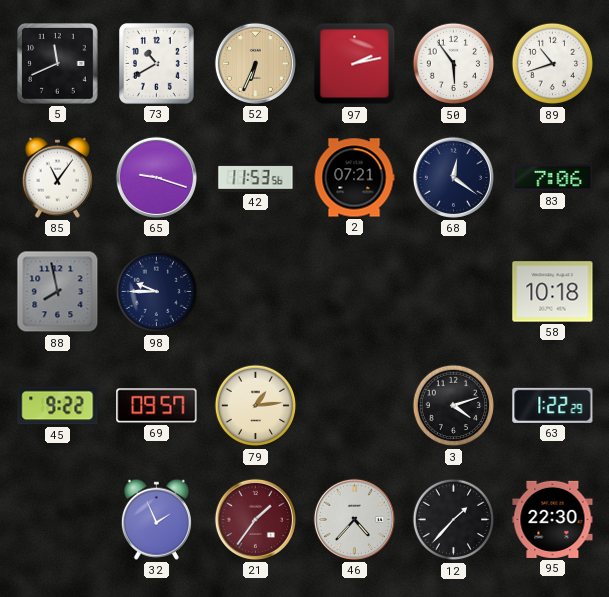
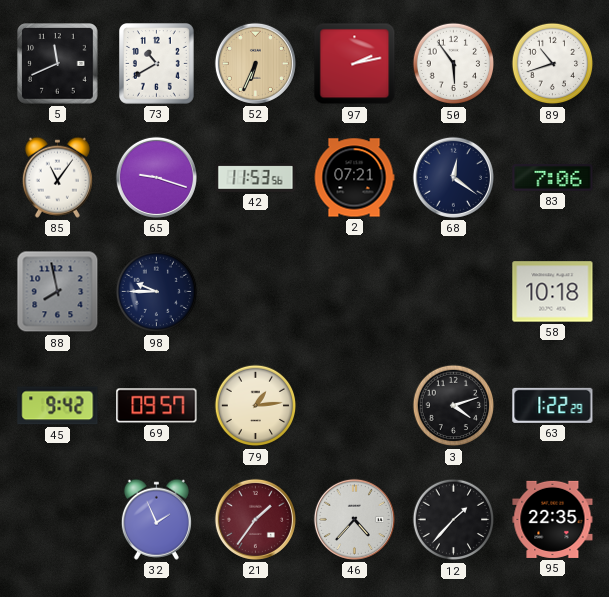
45: 9:22 -> 9:42
95: 22:30 -> 22:35
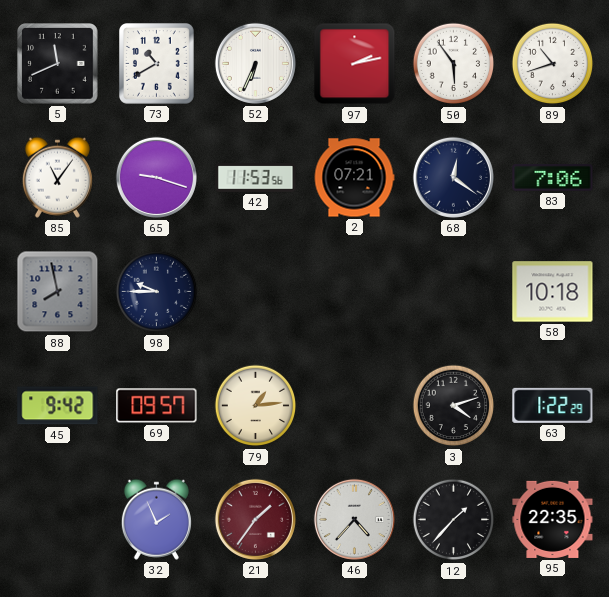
52 dial: champagne -> white
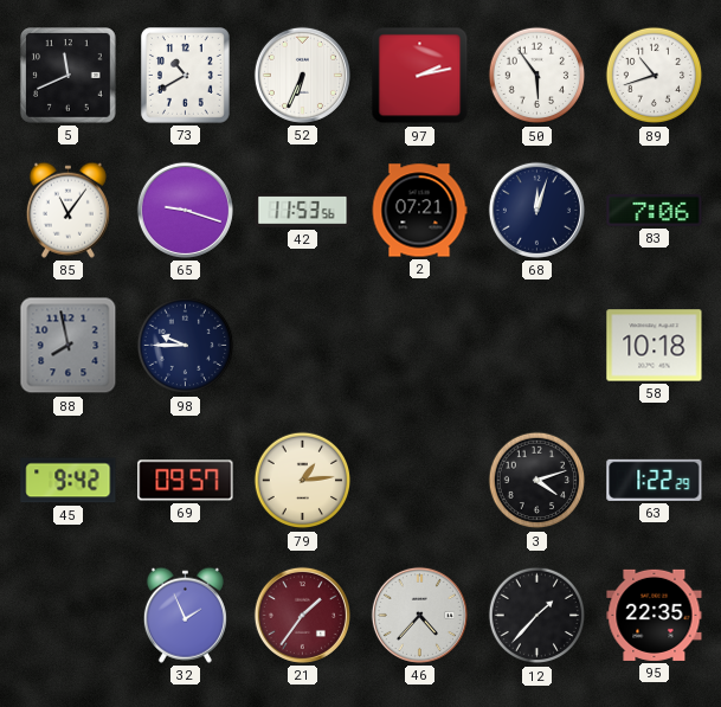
68: 12:21 -> 12:03
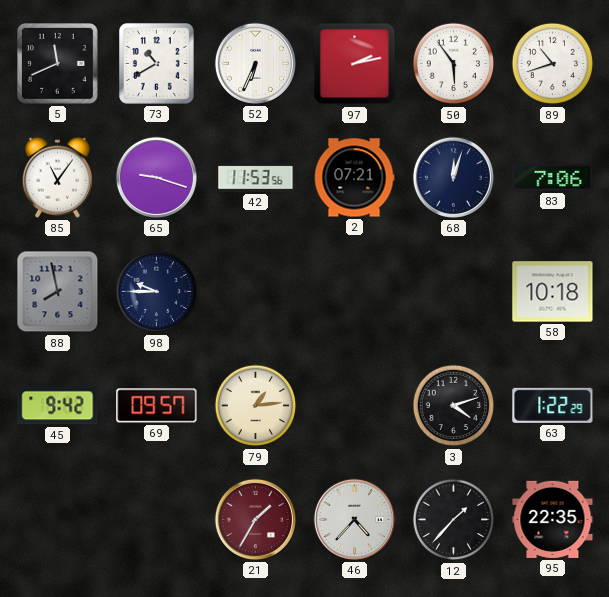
32: 1:56 -> none
21: 1:36 -> 1:35
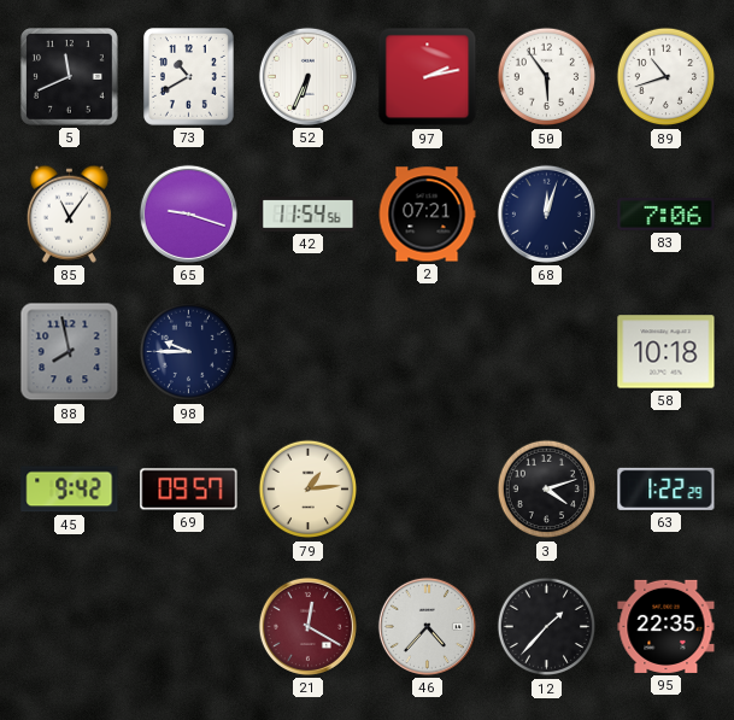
42: 11:53 -> 11:54
21: 1:35 -> 12:20
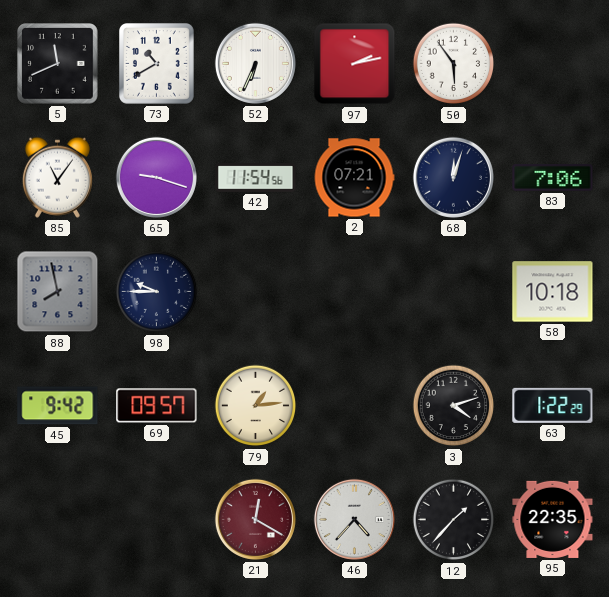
89: 10:42 -> none
